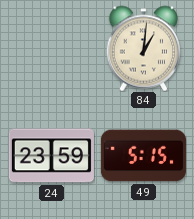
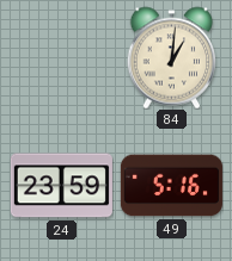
49: 5:15 -> 5:16
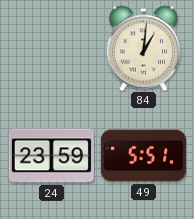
49: 5:16 -> 5:51
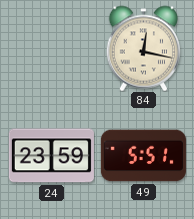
84: 1:01 -> 12:17
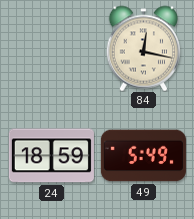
24: 23:59 -> 18:59
49: 5:51 -> 5:49
